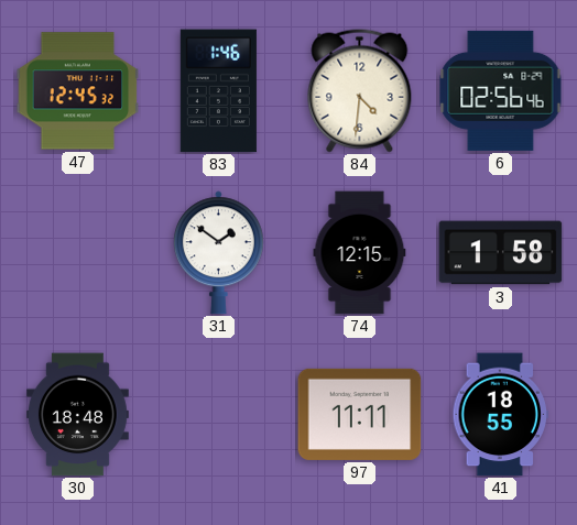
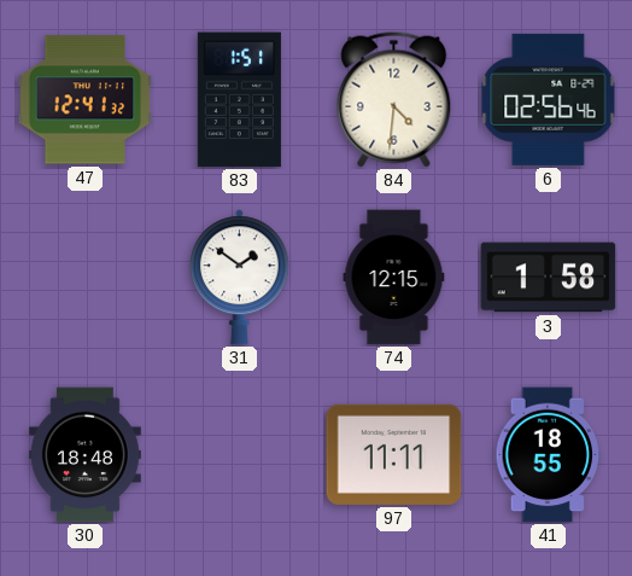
47: 12:45 -> 12:41
83: 1:46 -> 1:51
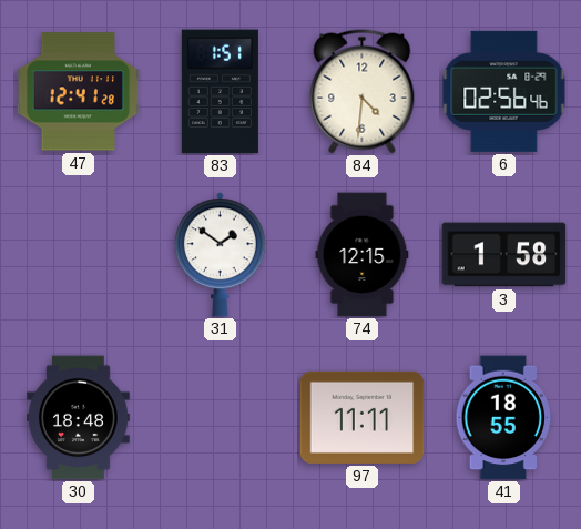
47: 12:41:32 -> 12:41:28
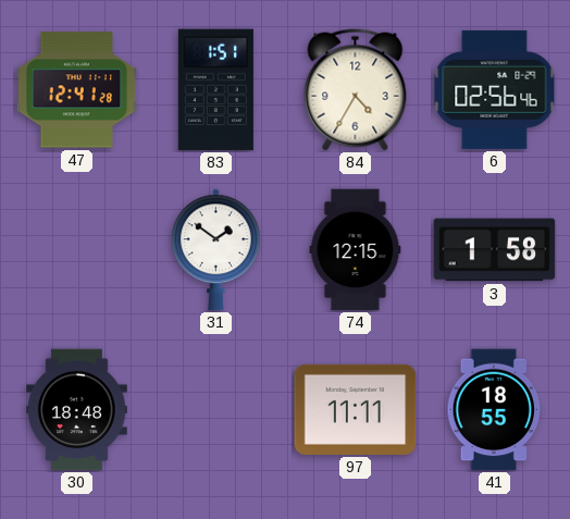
84: 4:31 -> 4:35
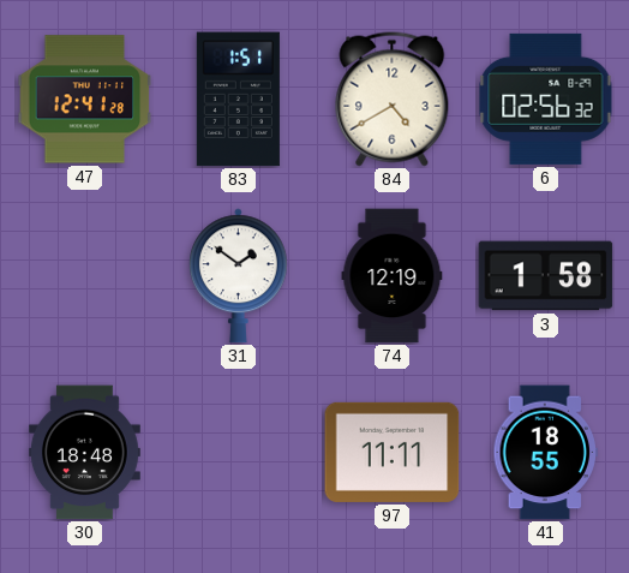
84: 4:35 -> 4:40
6: 02:56:46 -> 02:56:32
74: 12:15 -> 12:19
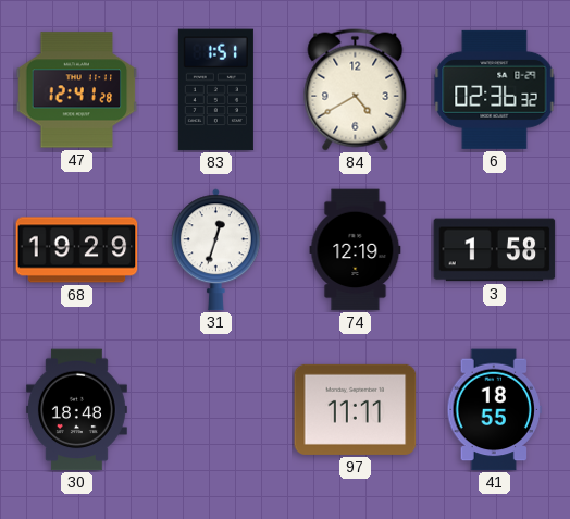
6: 02:56 -> 02:36
68: none -> 19:29
31: 1:51 -> 12:33
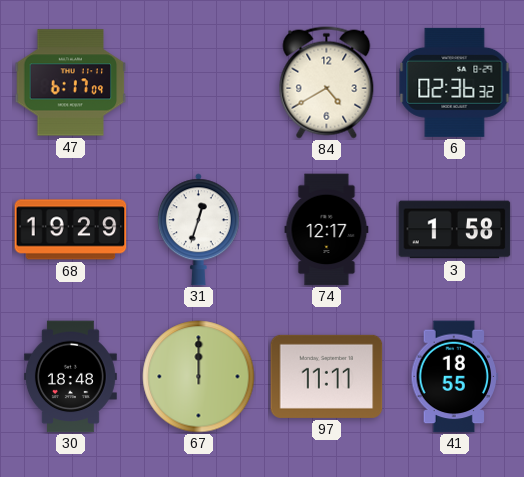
47: 12:41 -> 6:17
83: 1:51 -> none
74: 12:19 -> 12:17
67: none -> 12:00
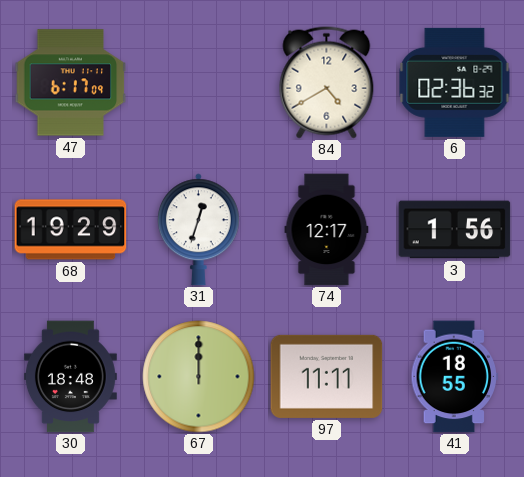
3: 1:58 -> 1:56
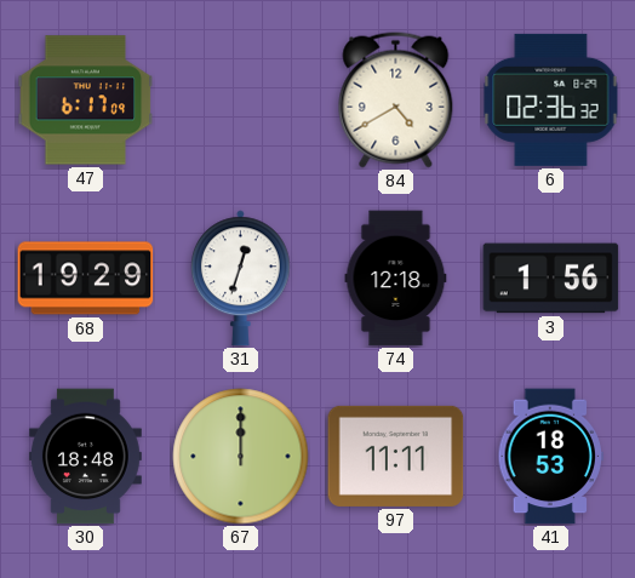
74: 12:17 -> 12:18
41: 18:55 -> 18:53
